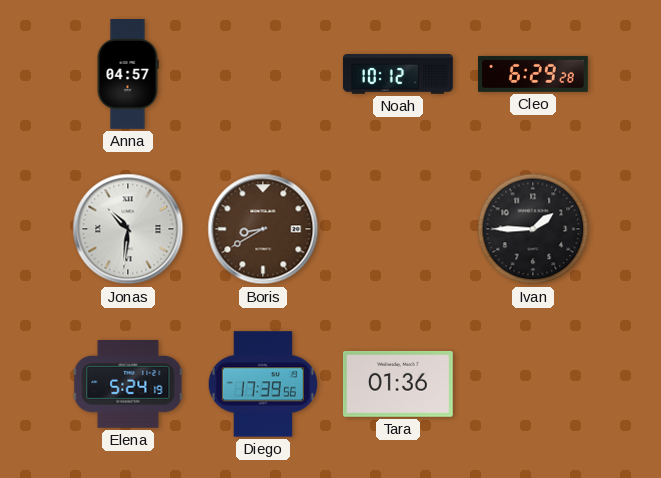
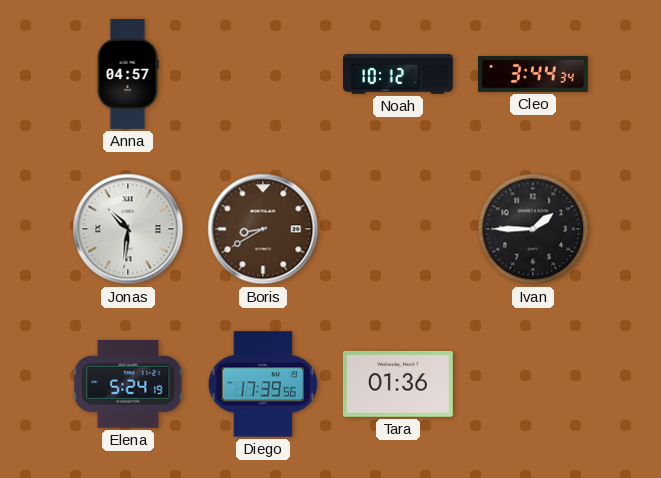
Cleo: 6:29 -> 3:44
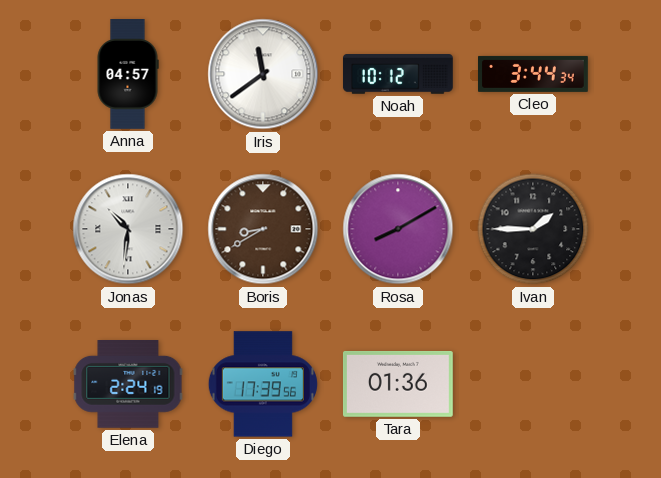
Iris: none -> 11:39
Rosa: none -> 8:10
Elena: 5:24 -> 2:24
